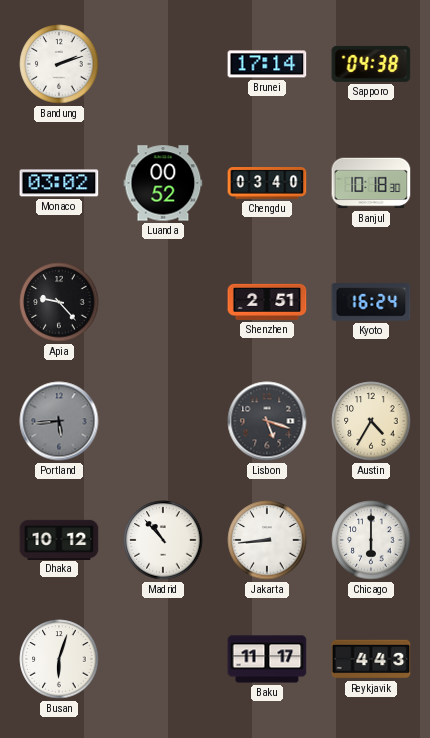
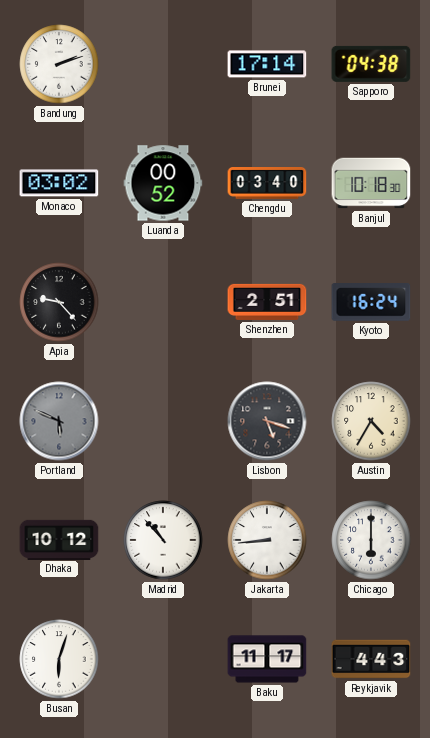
Portland: 5:44 -> 5:49
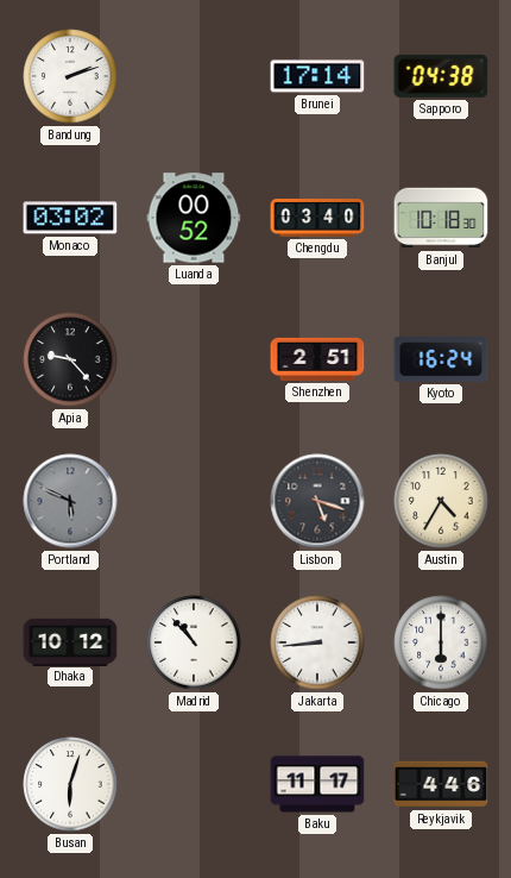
Reykjavik: 4:43 -> 4:46
